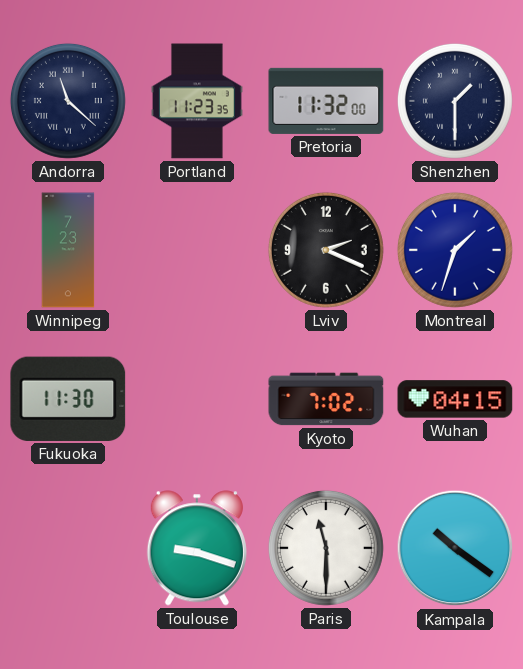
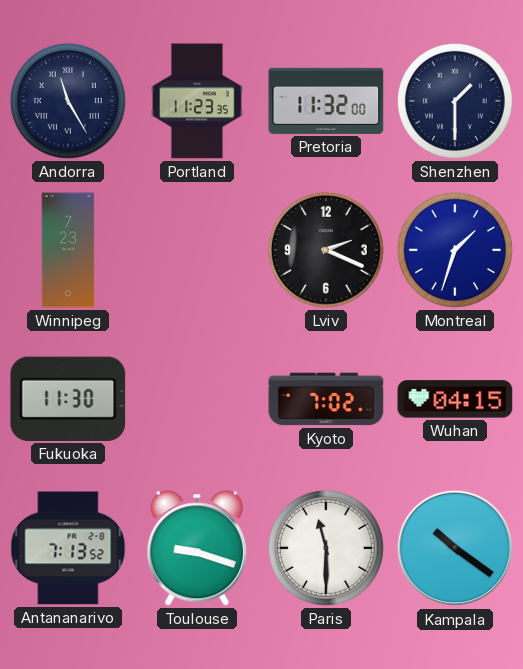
Andorra: 11:22 -> 11:25
Antananarivo: none -> 7:13
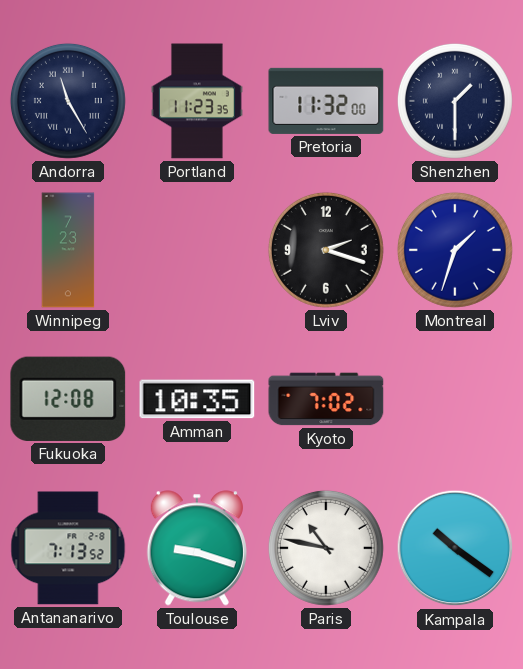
Lviv: 2:19 -> 2:18
Fukuoka: 11:30 -> 12:08
Amman: none -> 10:35
Wuhan: 04:15 -> none
Paris: 11:30 -> 10:47
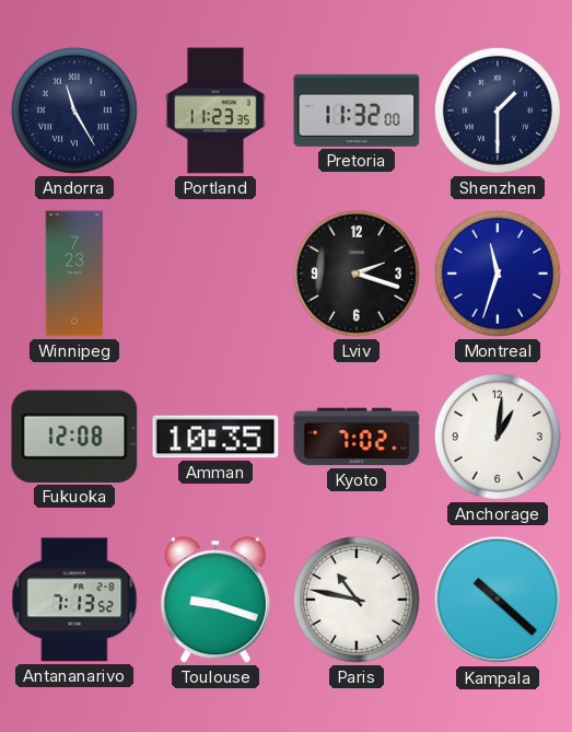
Montreal: 1:33 -> 11:33
Anchorage: none -> 1:01
Kampala: 10:21 -> 10:22
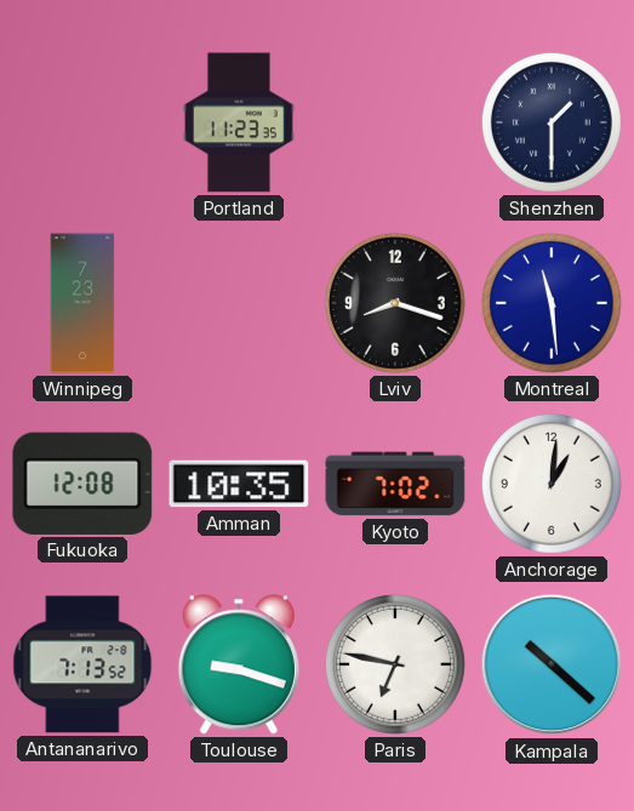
Andorra: 11:25 -> none
Pretoria: 11:32 -> none
Lviv: 2:18 -> 8:18
Montreal: 11:33 -> 11:29
Paris: 10:47 -> 6:47
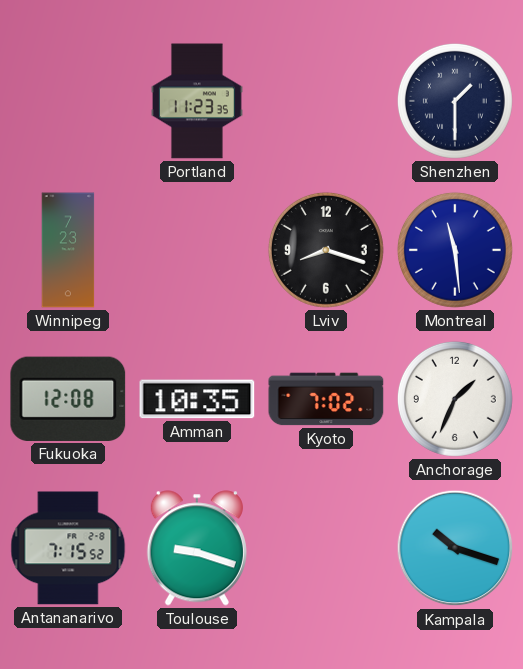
Anchorage: 1:01 -> 1:34
Antananarivo: 7:13 -> 7:15
Paris: 6:47 -> none
Kampala: 10:22 -> 10:18
